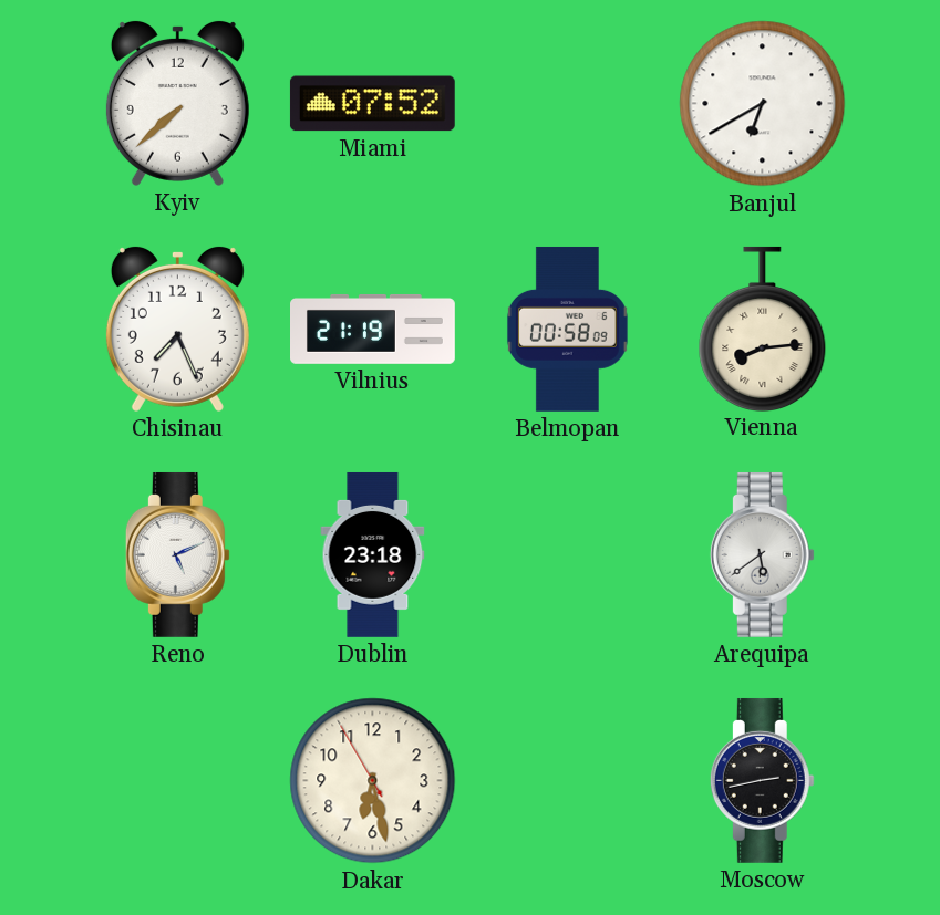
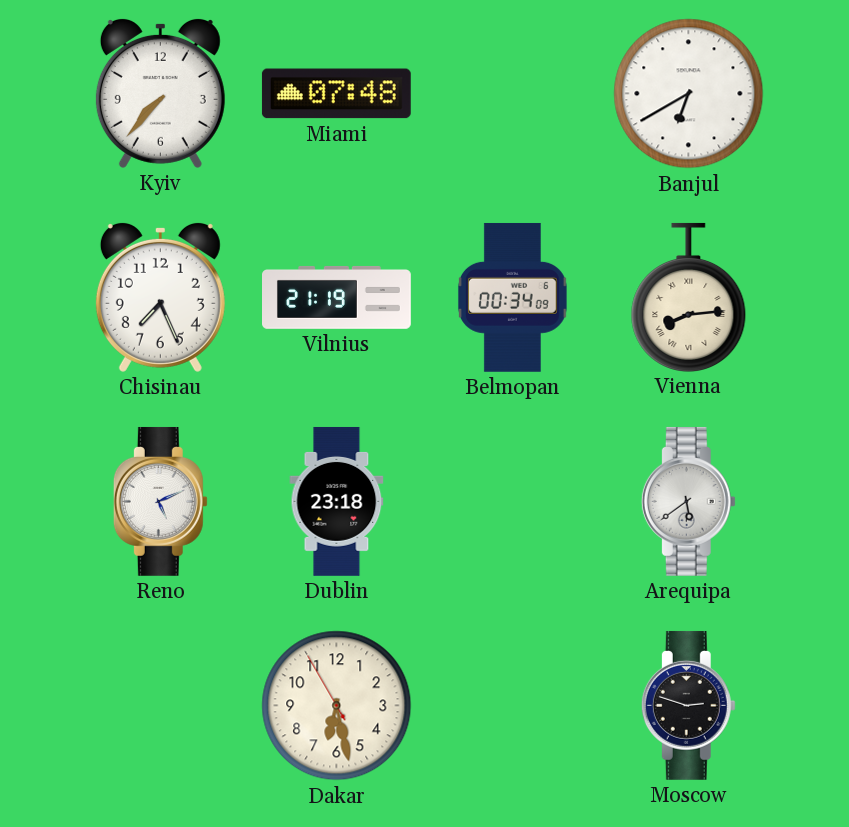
Kyiv: 7:38 -> 7:37
Miami: 07:52 -> 07:48
Belmopan: 00:58 -> 00:34
Moscow: 2:43 -> 2:48
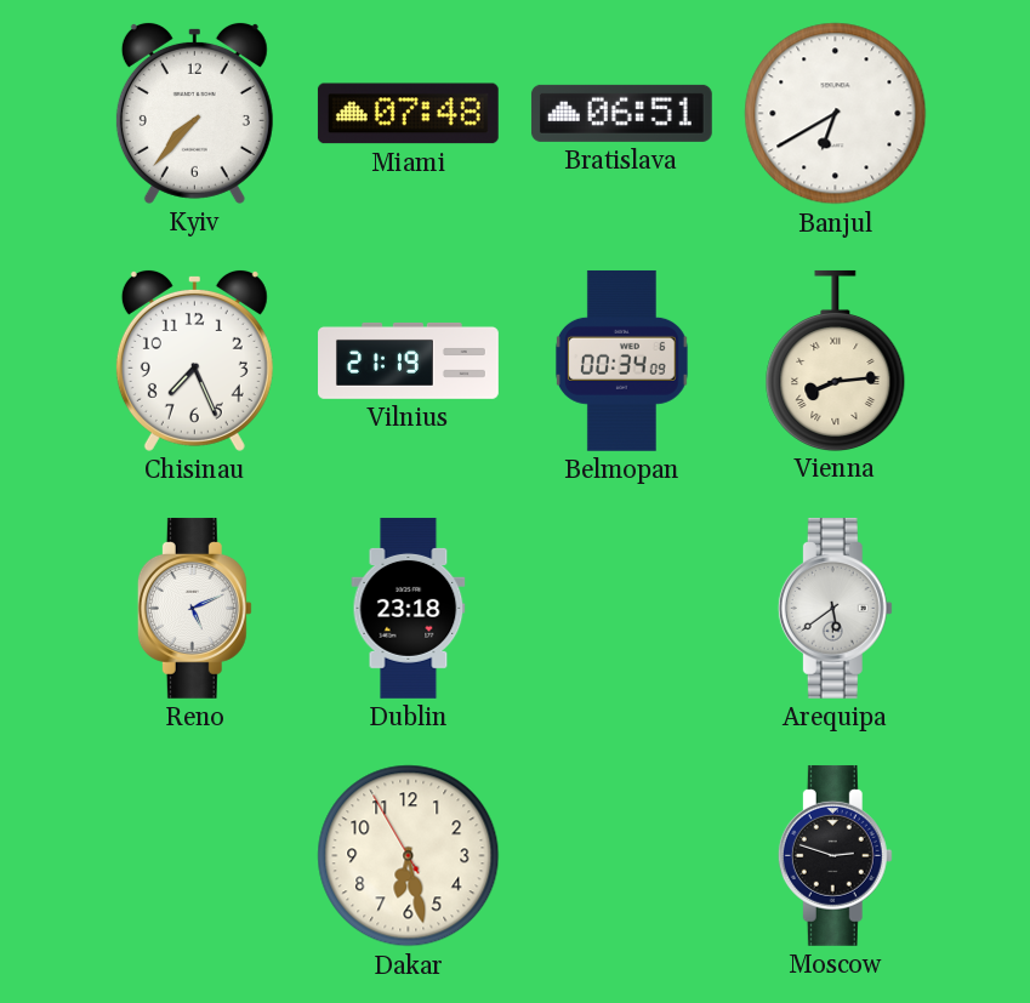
Bratislava: none -> 06:51
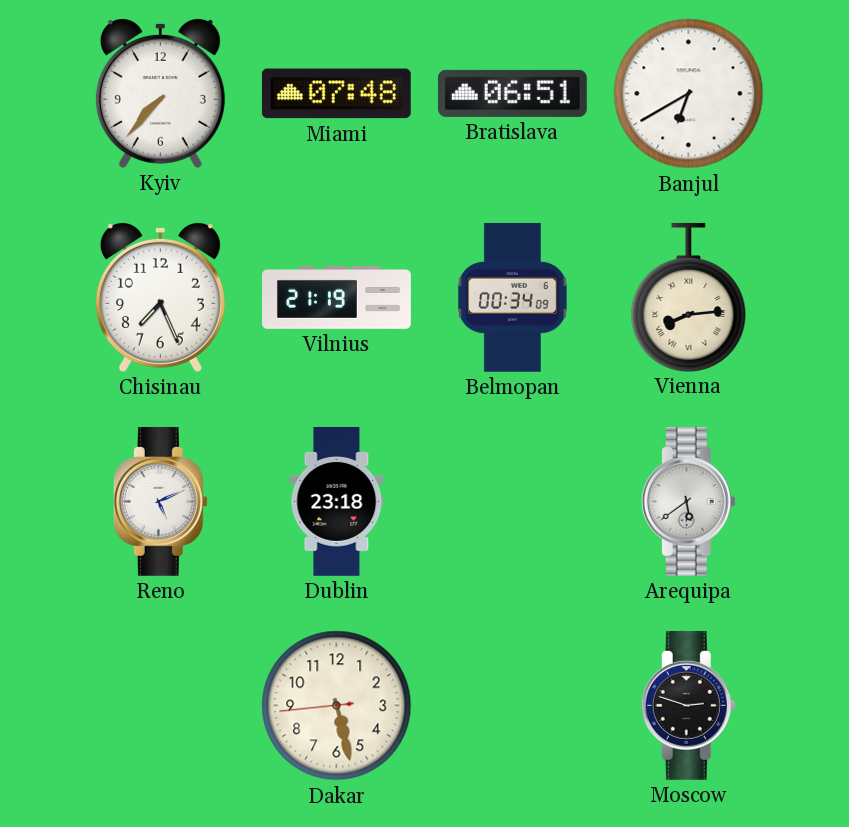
Dakar: 6:27 -> 5:27
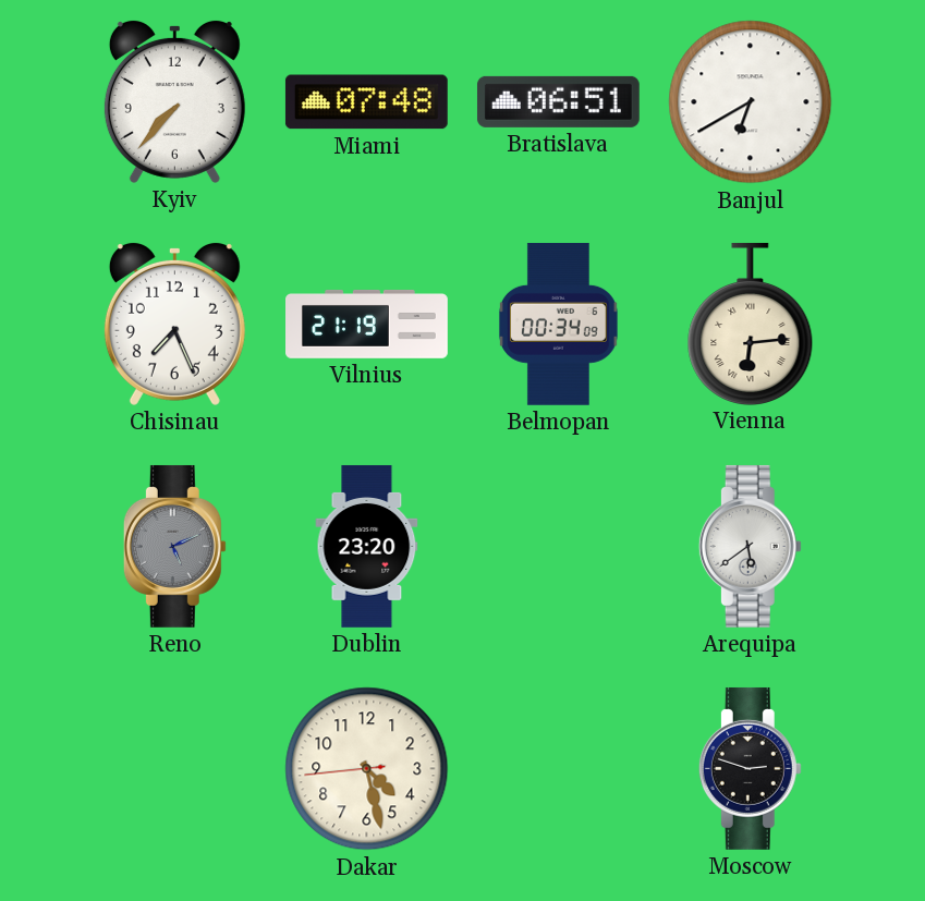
Vienna: 8:14 -> 6:14
Reno dial: white -> grey
Dublin: 23:18 -> 23:20
Dakar: 5:27 -> 4:27
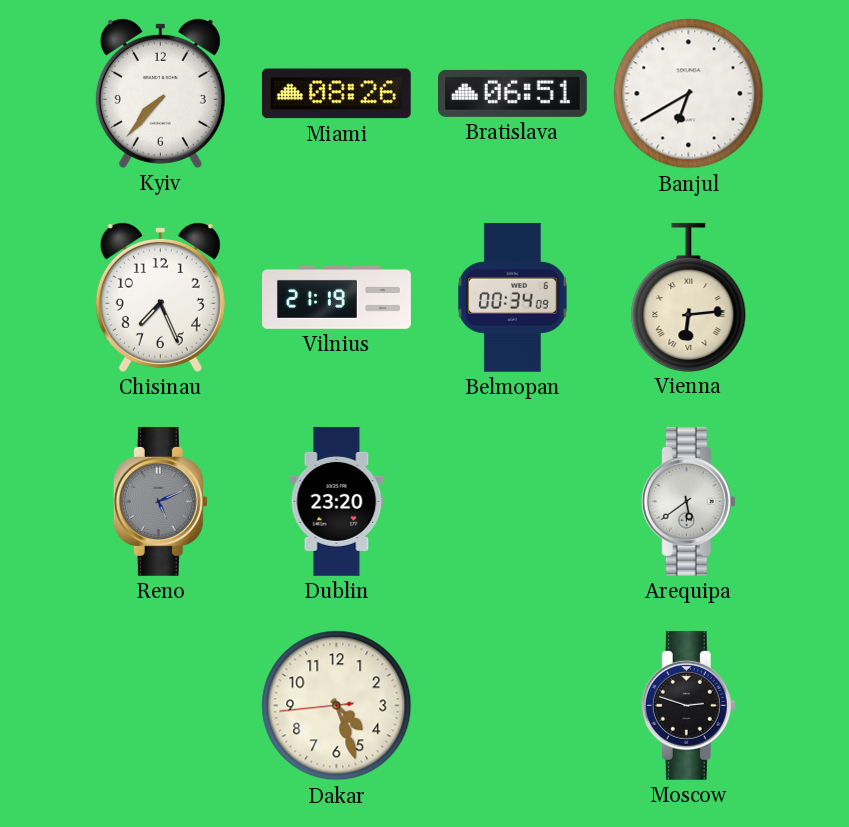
Miami: 07:48 -> 08:26
Dakar: 4:27 -> 4:26
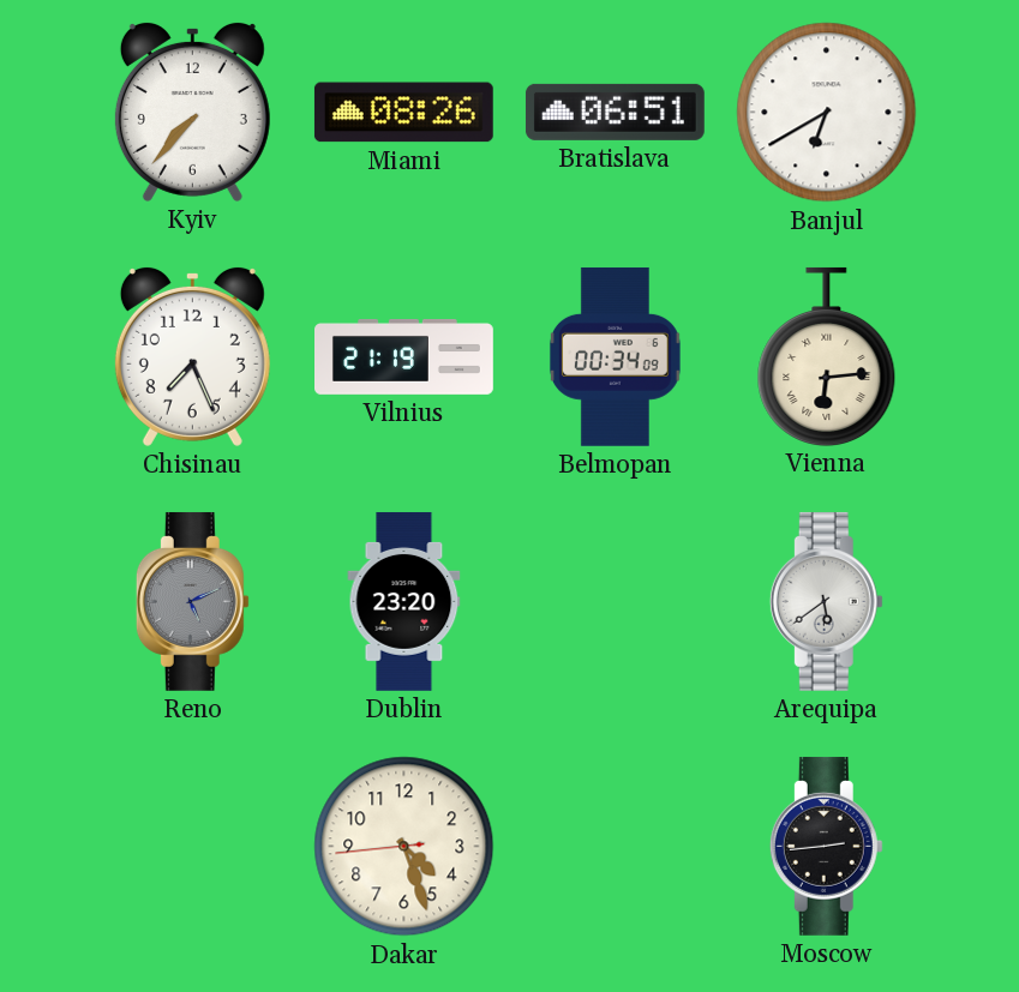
Moscow: 2:48 -> 2:44
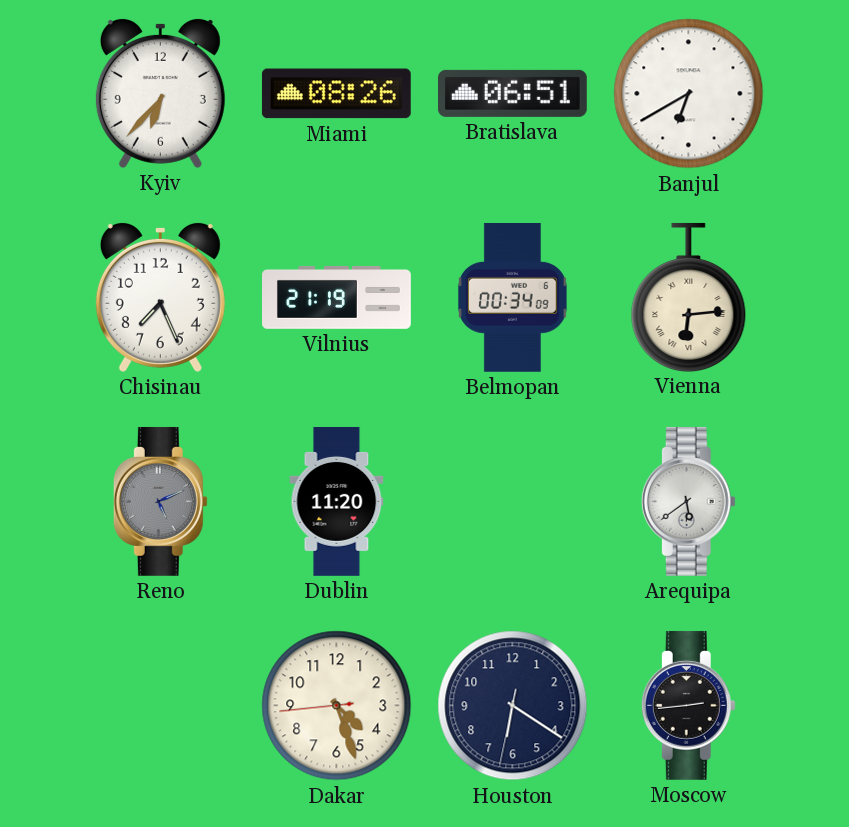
Kyiv: 7:37 -> 6:37
Dublin: 23:20 -> 11:20
Houston: none -> 6:20
